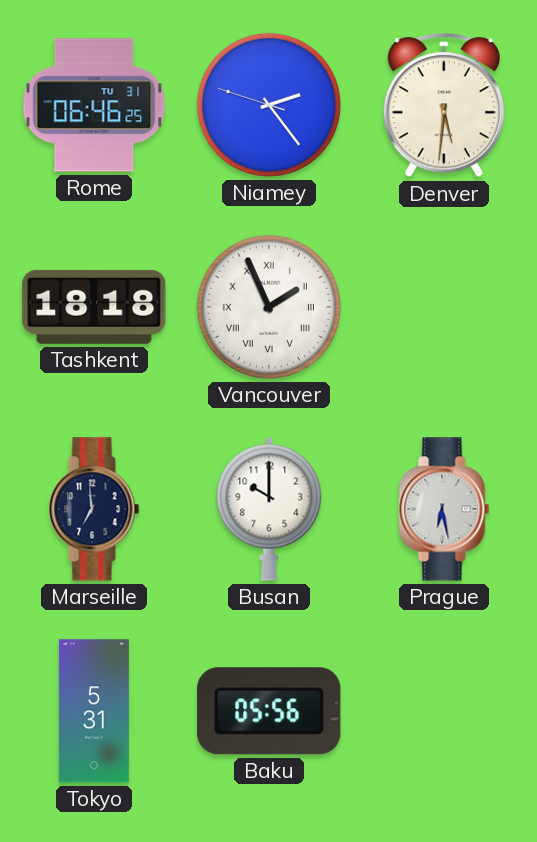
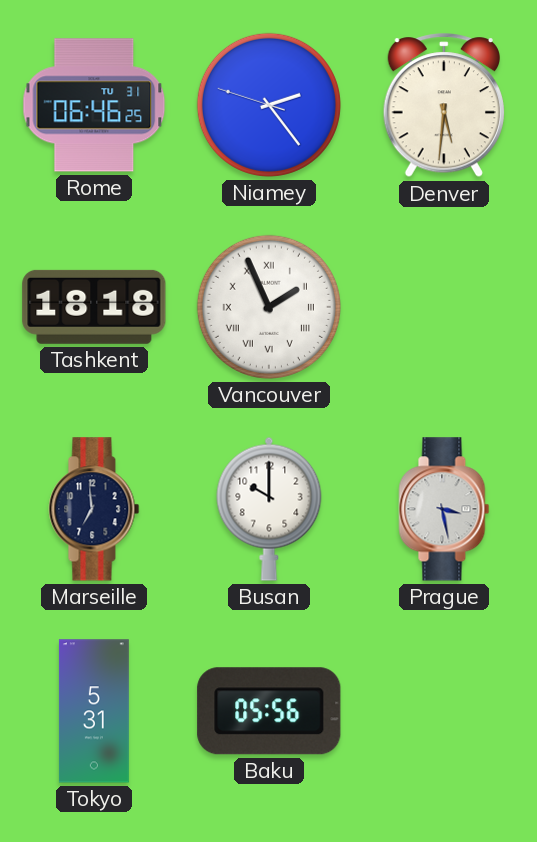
Prague: 6:28 -> 3:28
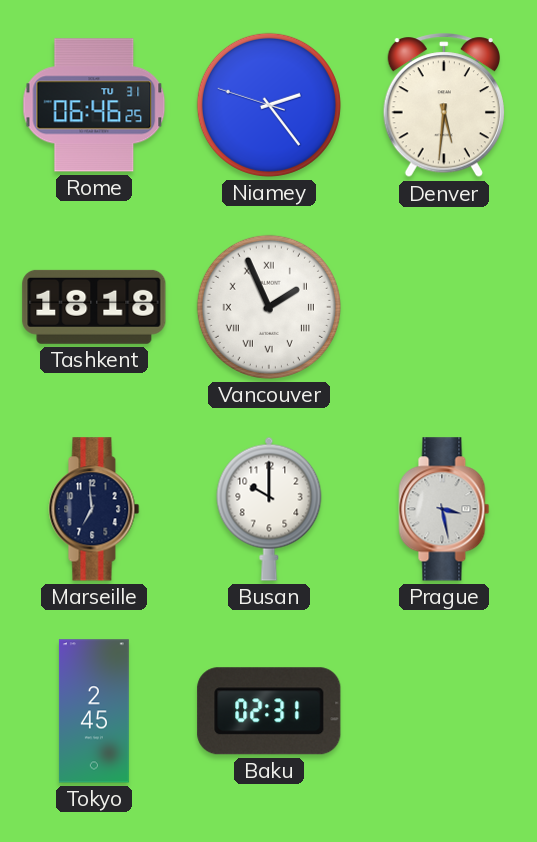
Tokyo: 5:31 -> 2:45
Baku: 05:56 -> 02:31
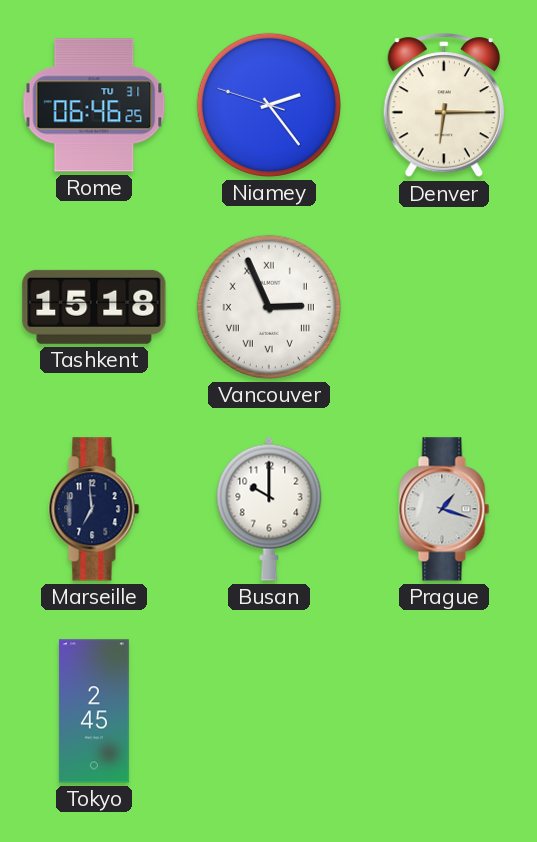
Denver: 5:31 -> 6:15
Tashkent: 18:18 -> 15:18
Vancouver: 1:56 -> 2:56
Prague: 3:28 -> 1:18
Baku: 02:31 -> none
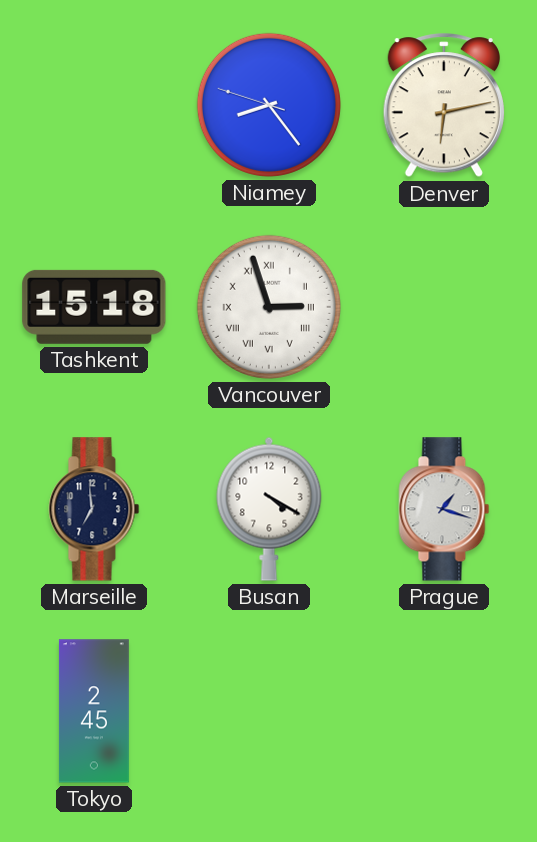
Rome: 06:46 -> none
Niamey: 2:23 -> 8:23
Denver: 6:15 -> 6:13
Vancouver: 2:56 -> 2:57
Busan: 10:00 -> 4:20
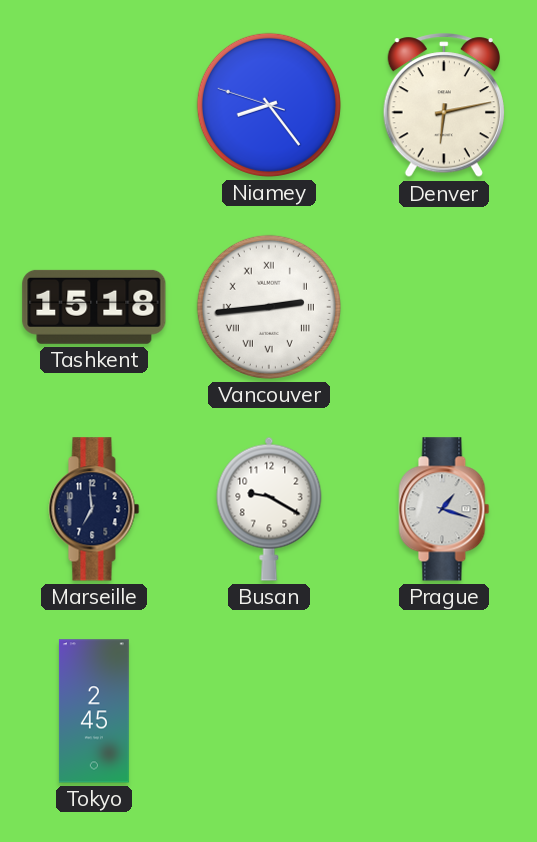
Vancouver: 2:57 -> 2:44
Busan: 4:20 -> 9:20
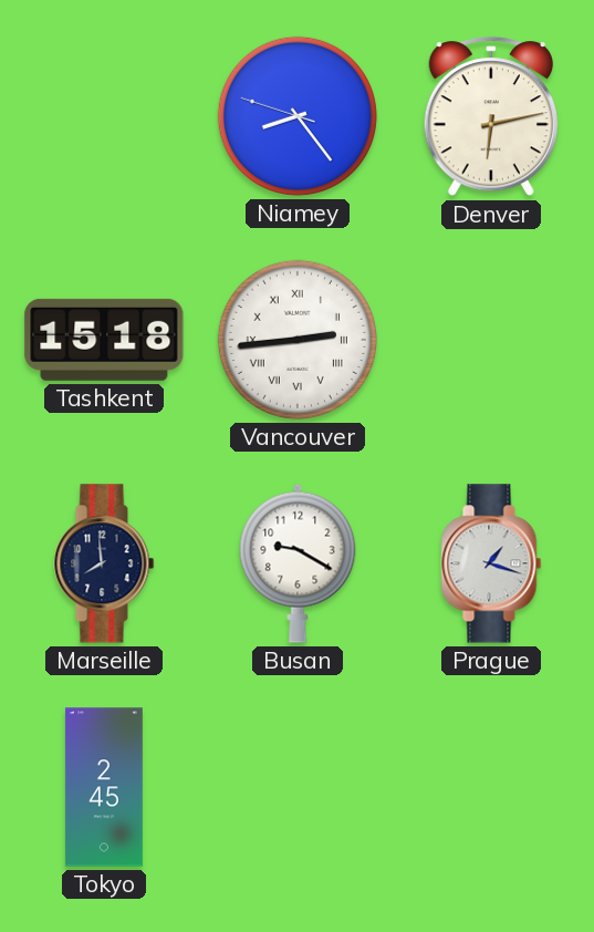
Marseille: 6:59 -> 7:59
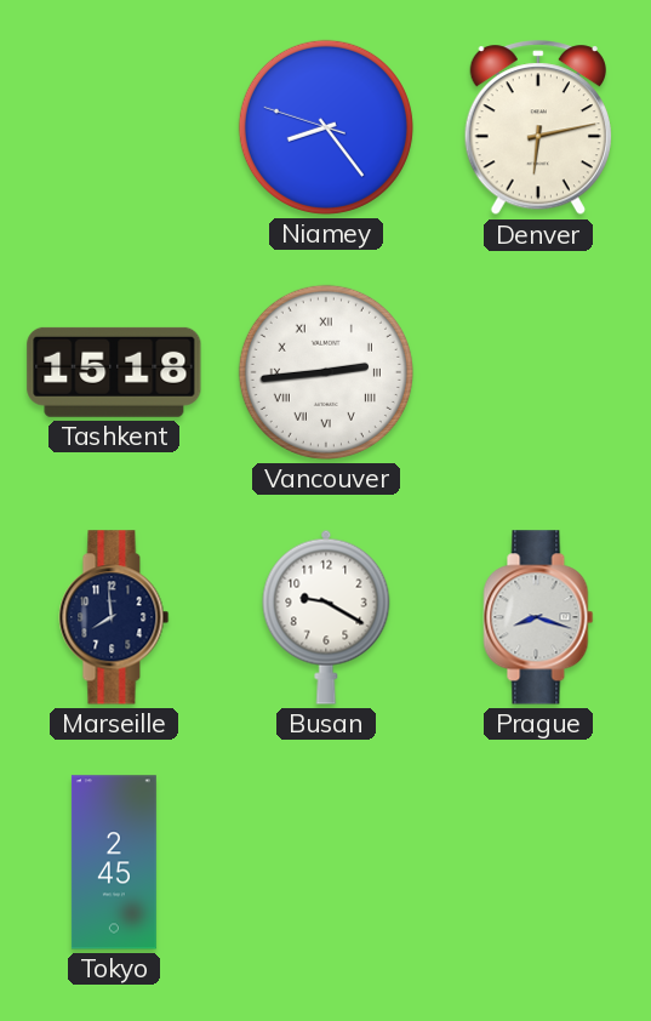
Prague: 1:18 -> 8:18
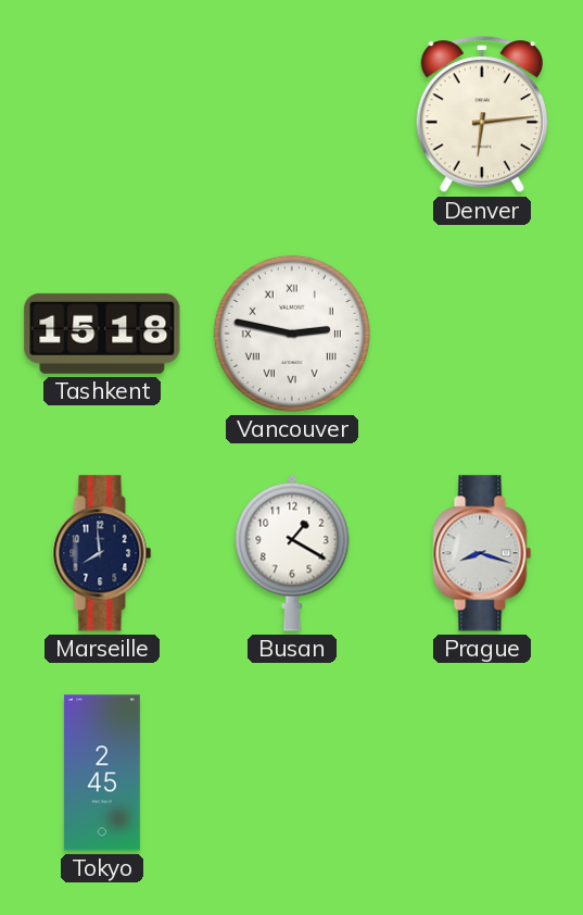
Niamey: 8:23 -> none
Denver: 6:13 -> 6:14
Vancouver: 2:44 -> 2:47
Busan: 9:20 -> 1:20
